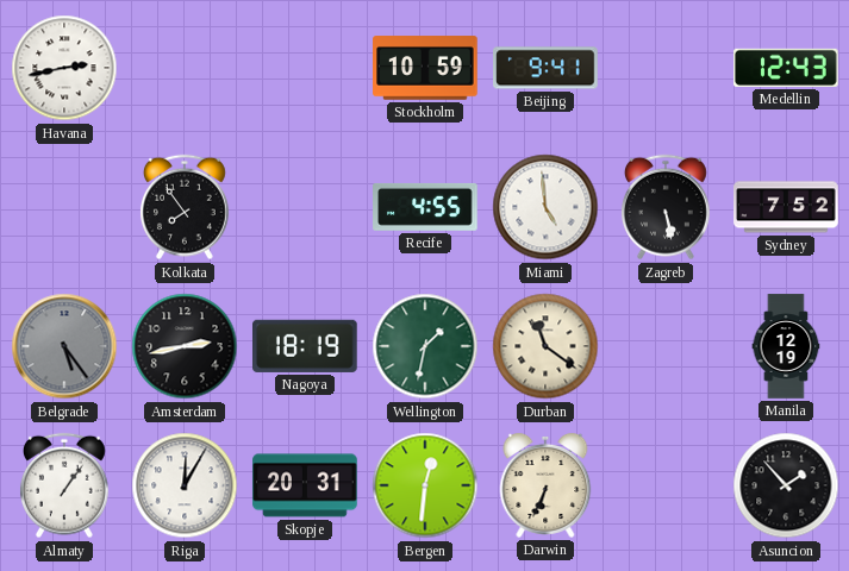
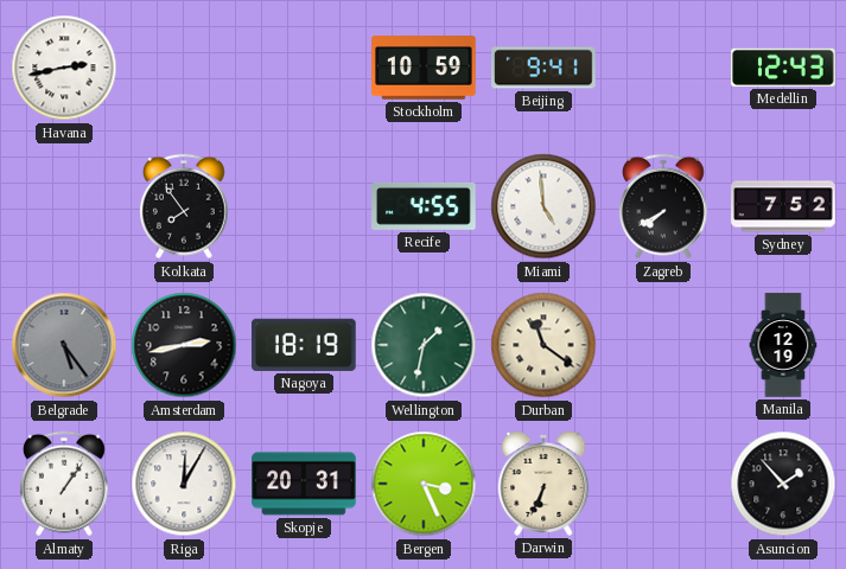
Zagreb: 5:28 -> 7:40
Bergen: 12:31 -> 3:26
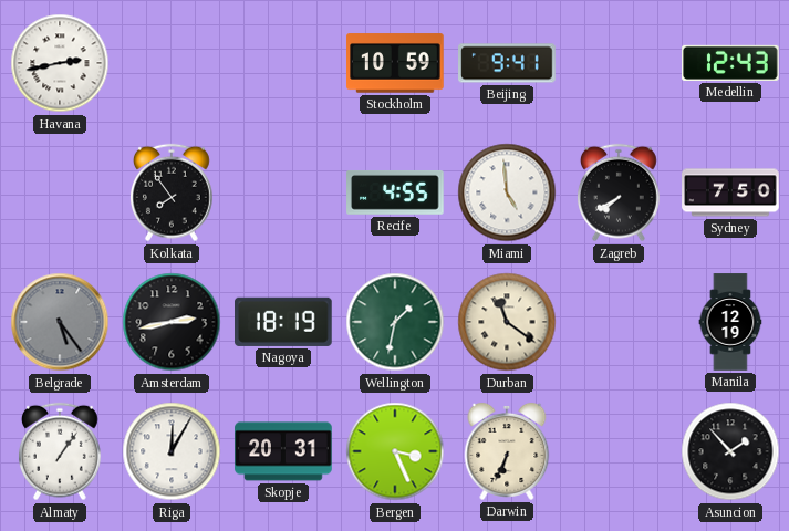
Sydney: 7:52 -> 7:50
